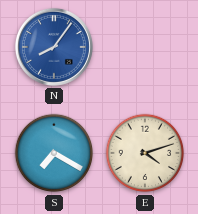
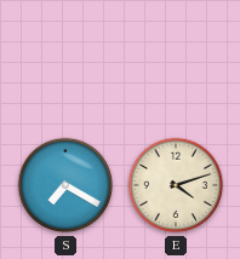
N: 8:06 -> none
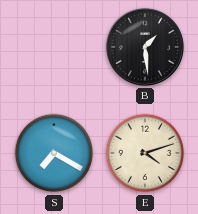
B: none -> 1:29
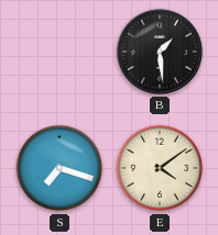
S: 7:20 -> 7:18
E: 4:12 -> 4:09
